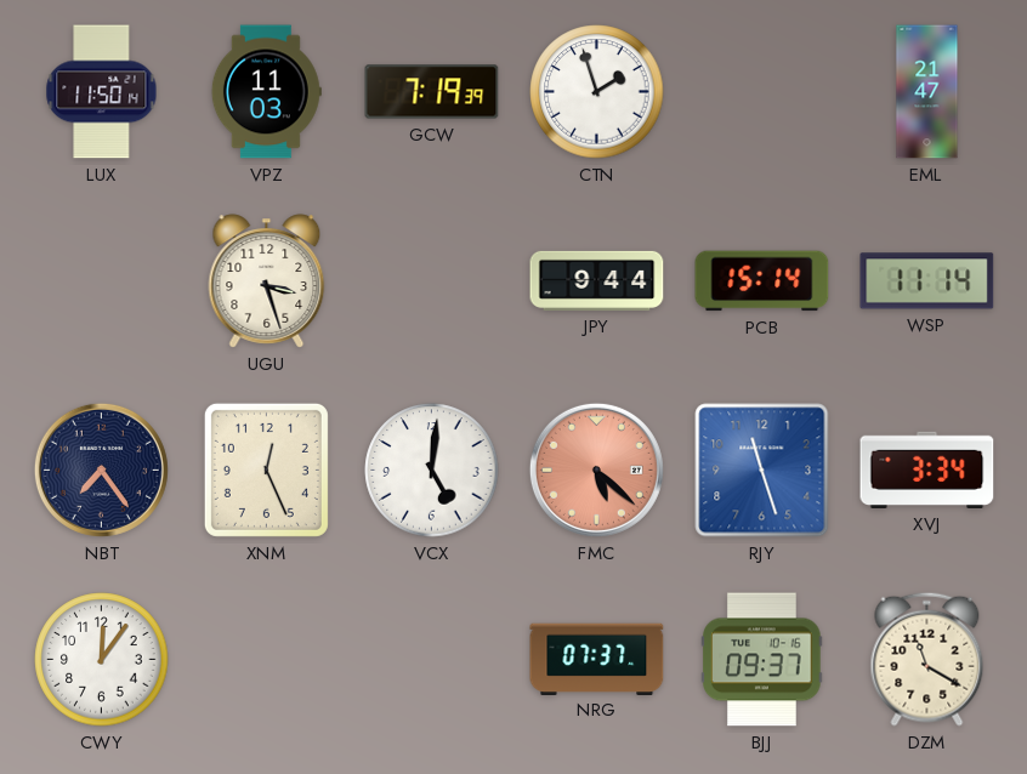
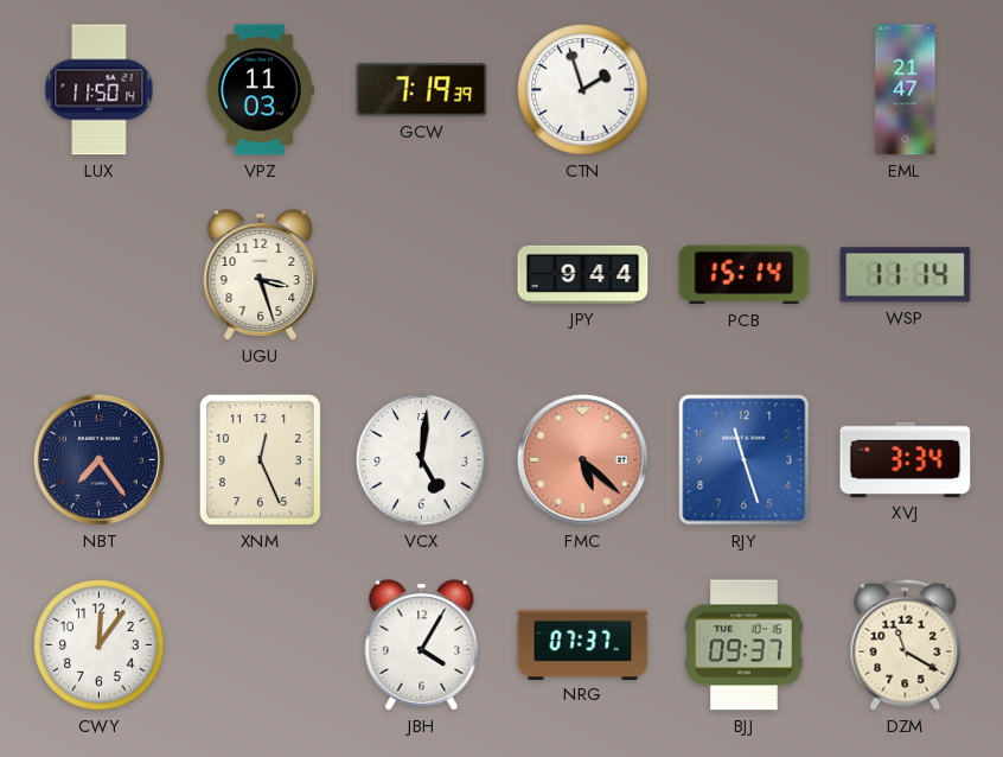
JBH: none -> 4:05
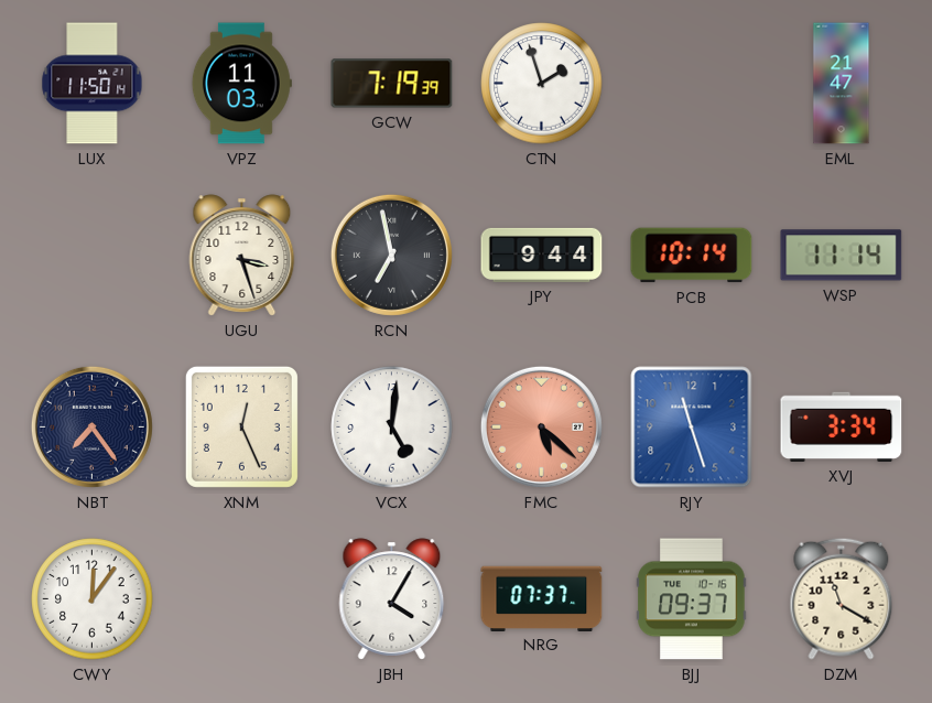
RCN: none -> 6:58
PCB: 15:14 -> 10:14
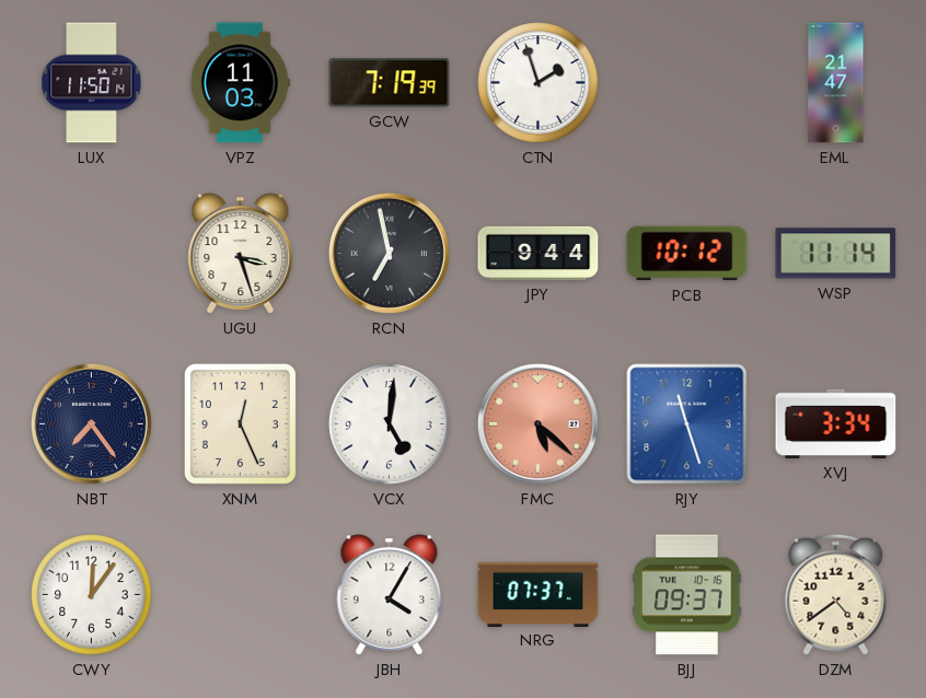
PCB: 10:14 -> 10:12
DZM: 11:20 -> 4:39
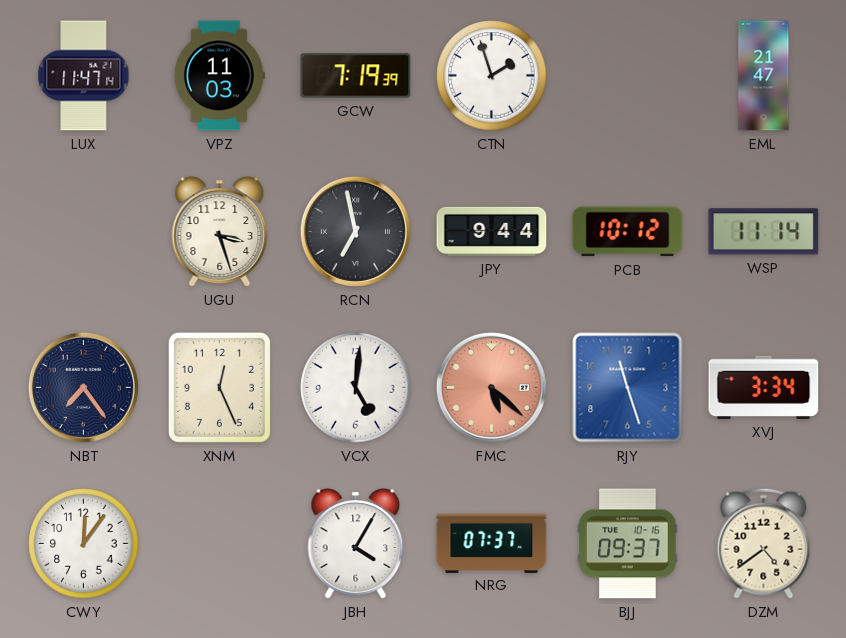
LUX: 11:50 -> 11:47
